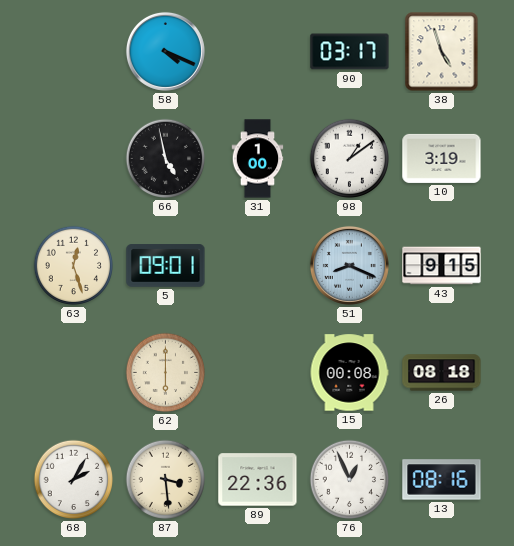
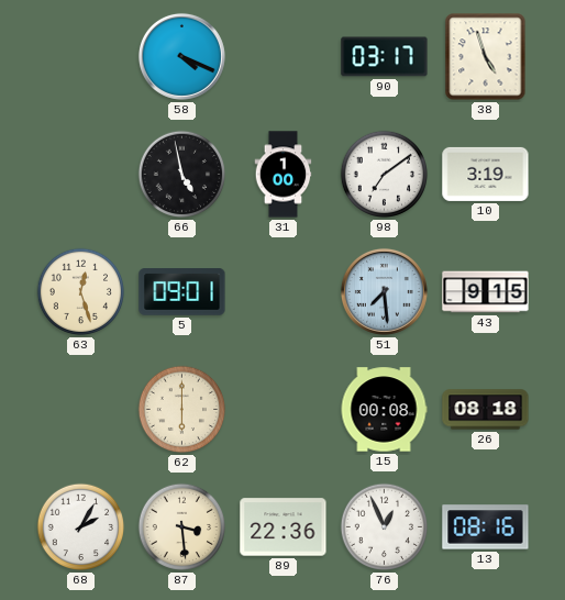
98: 1:09 -> 7:09
51: 8:19 -> 7:29
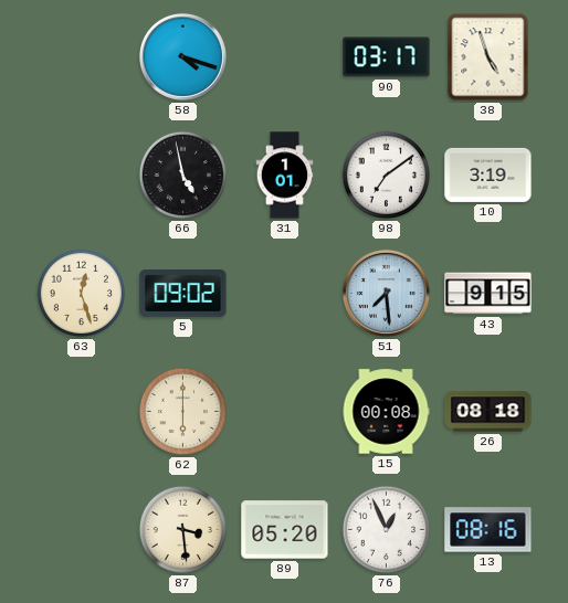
58: 4:19 -> 4:18
31: 1:00 -> 1:01
5: 09:01 -> 09:02
68: 2:05 -> none
89: 22:36 -> 05:20
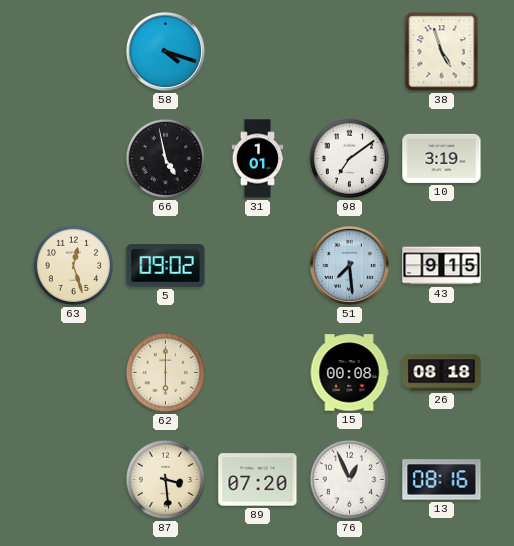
90: 03:17 -> none
89: 05:20 -> 07:20
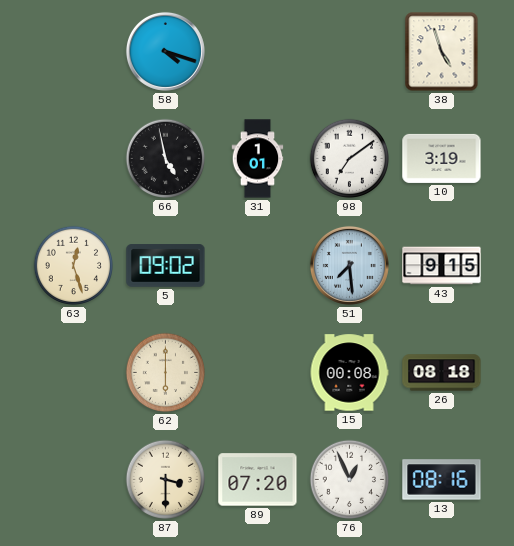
87: 3:29 -> 3:30
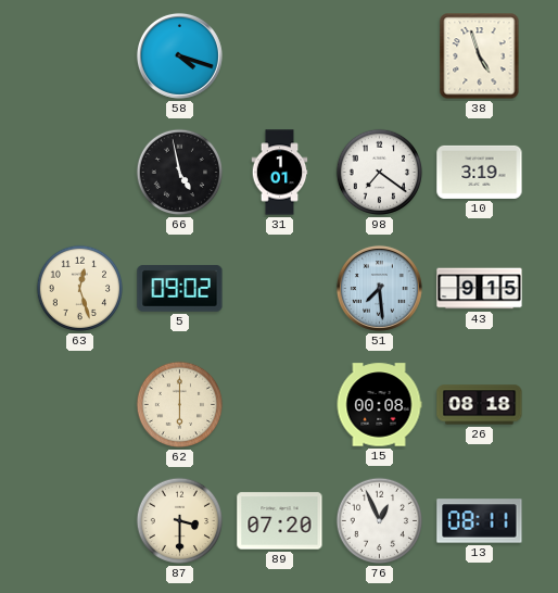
98: 7:09 -> 7:21
13: 08:16 -> 08:11
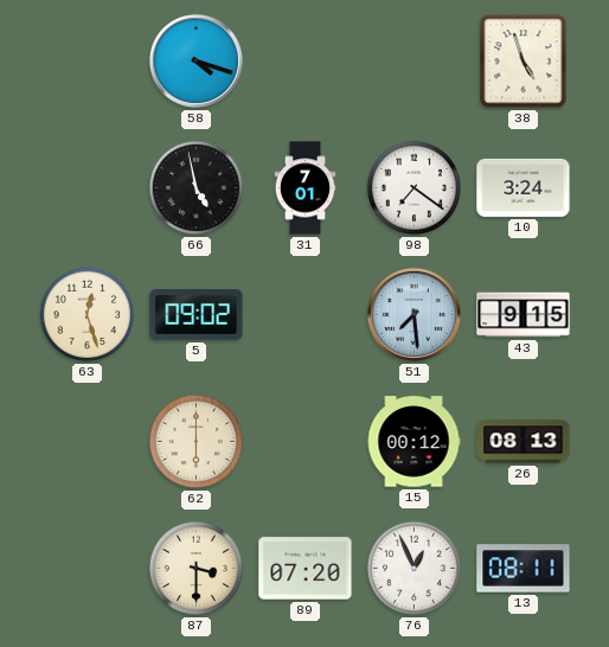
31: 1:01 -> 7:01
10: 3:19 -> 3:24
15: 00:08 -> 00:12
26: 08:18 -> 08:13
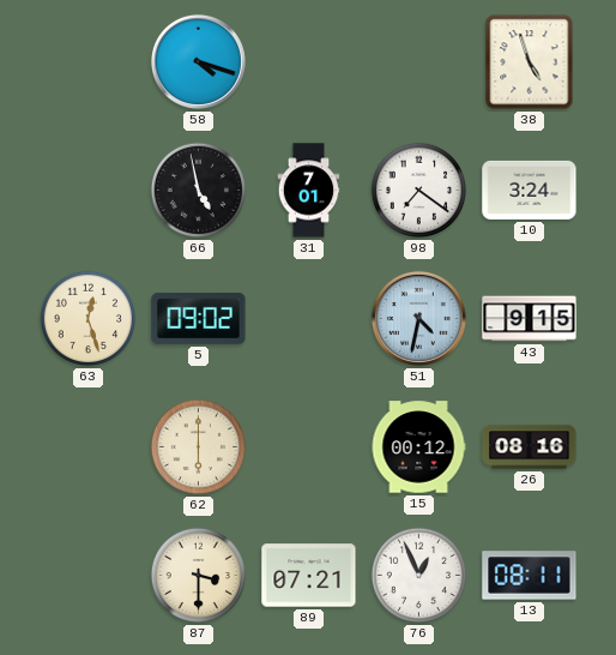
51: 7:29 -> 4:32
26: 08:13 -> 08:16
89: 07:20 -> 07:21
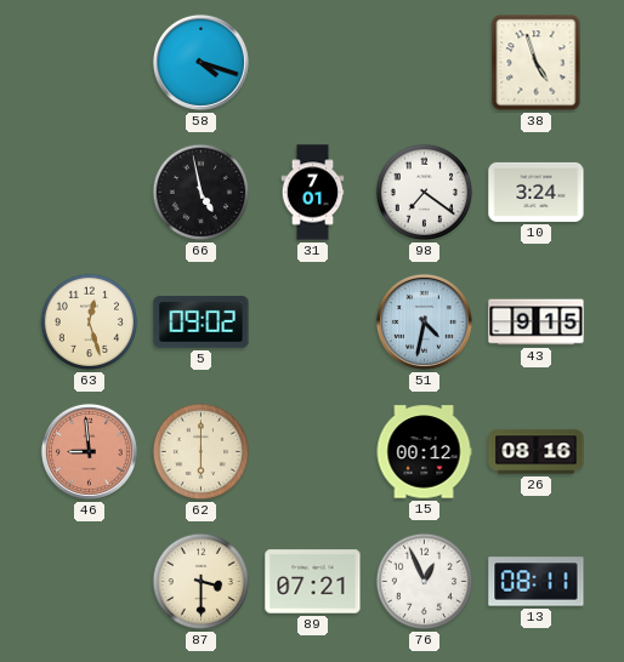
46: none -> 8:59
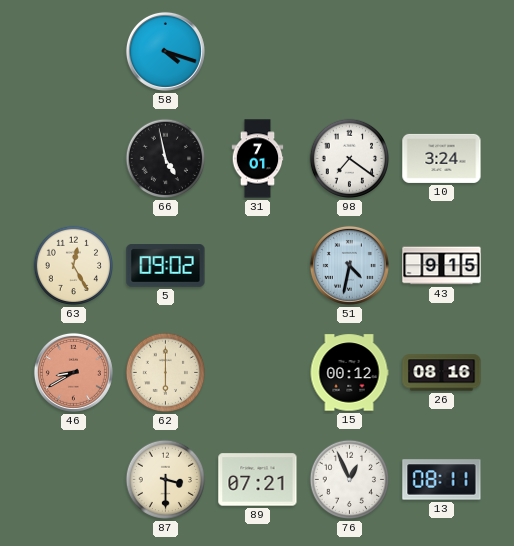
38: 4:57 -> none
63: 12:27 -> 12:25
46: 8:59 -> 8:40
